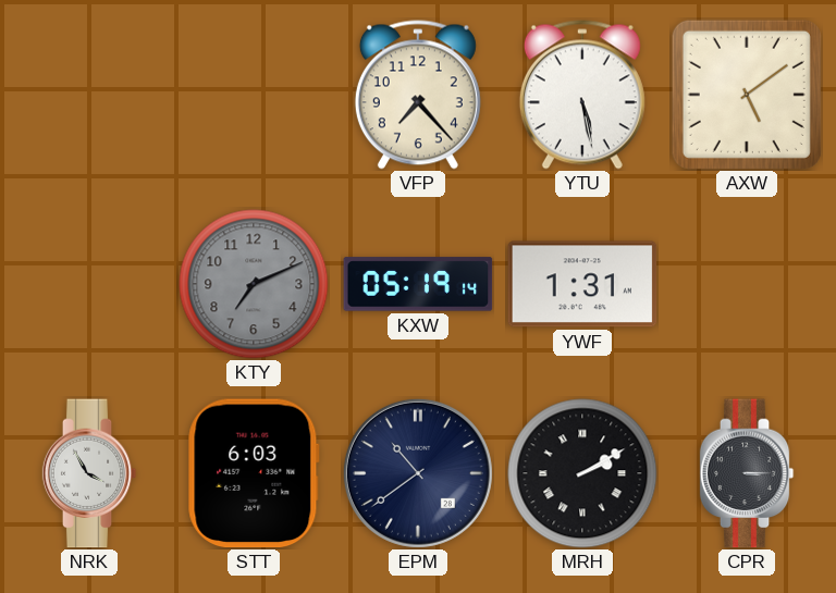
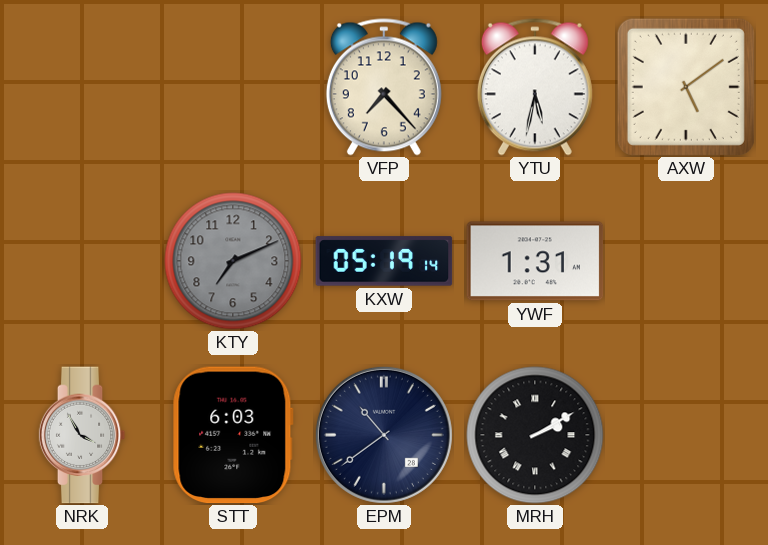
YTU: 5:28 -> 5:32
CPR: 3:15 -> none
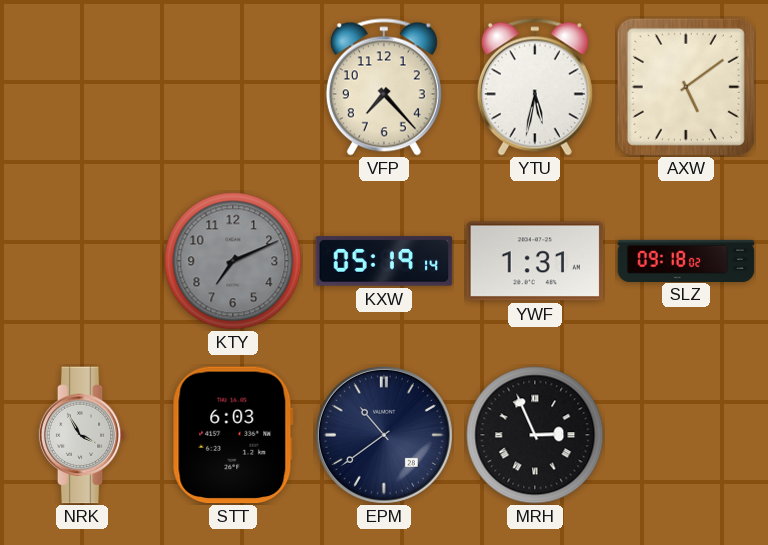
SLZ: none -> 09:18
MRH: 2:10 -> 2:56
